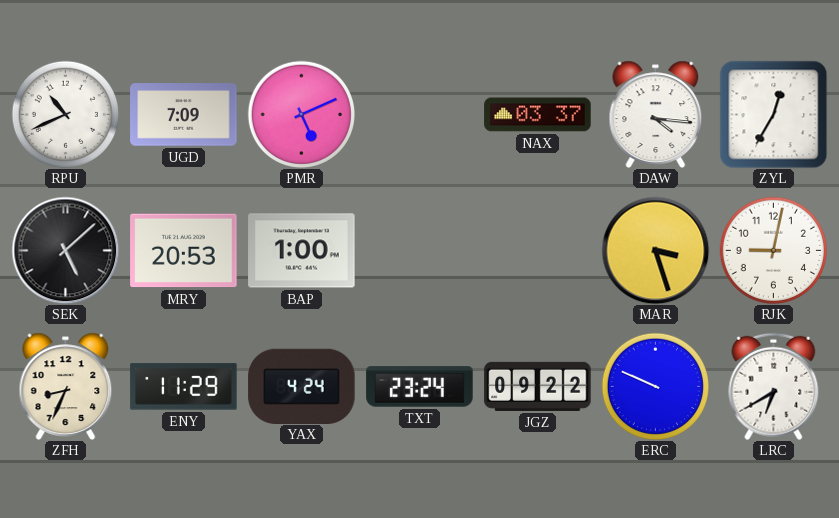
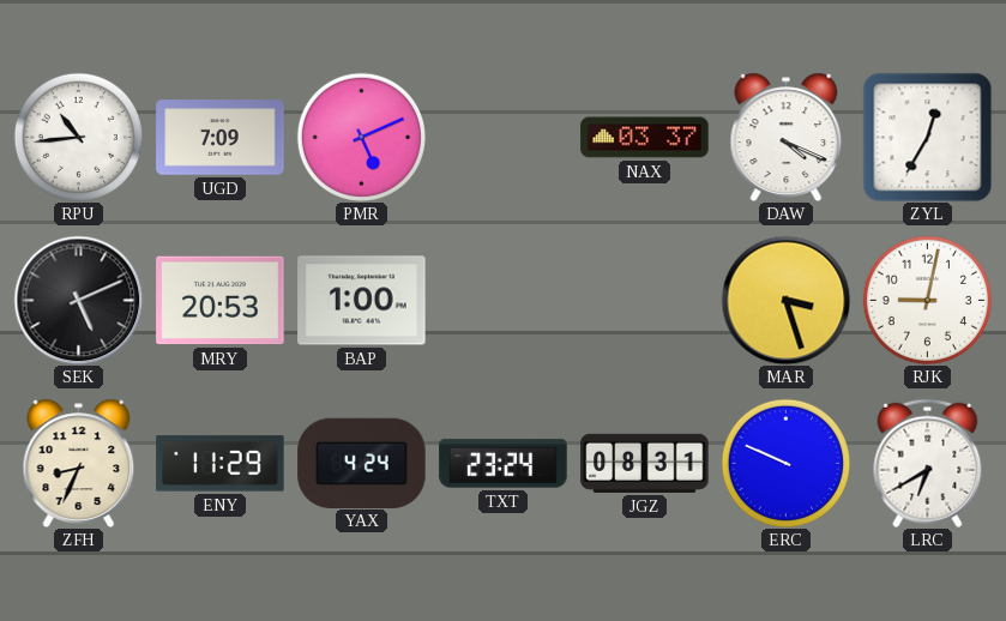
RPU: 10:41 -> 10:44
DAW: 4:16 -> 4:19
SEK: 5:08 -> 5:11
JGZ: 09:22 -> 08:31
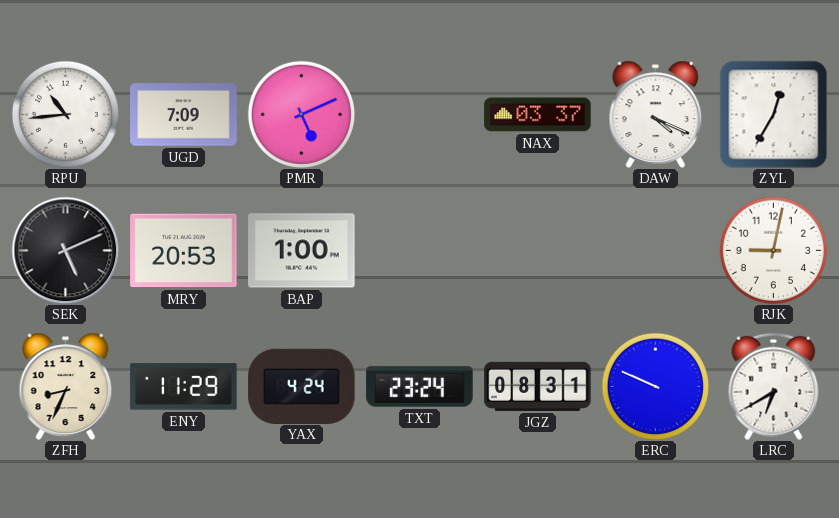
MAR: 3:27 -> none
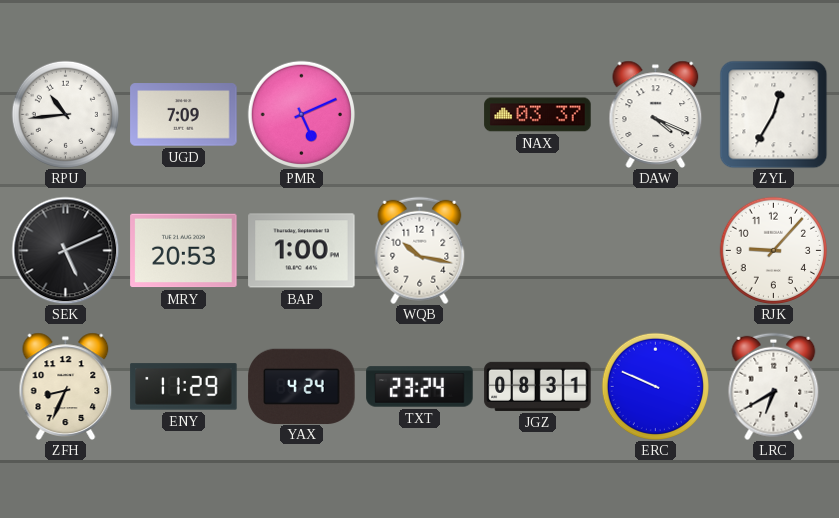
WQB: none -> 10:17
RJK: 9:02 -> 9:07
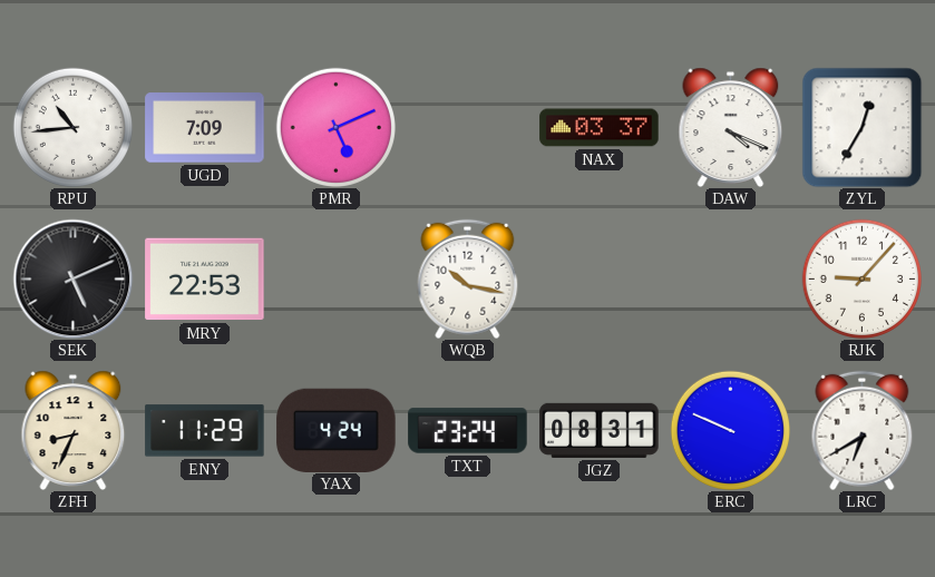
MRY: 20:53 -> 22:53
BAP: 1:00 -> none
